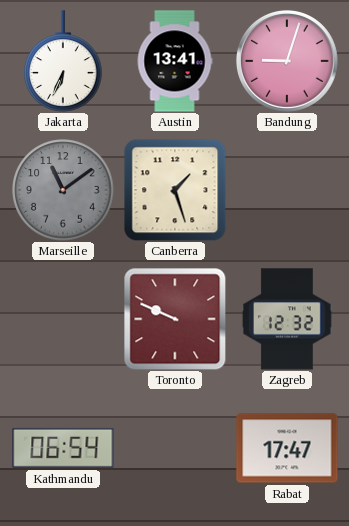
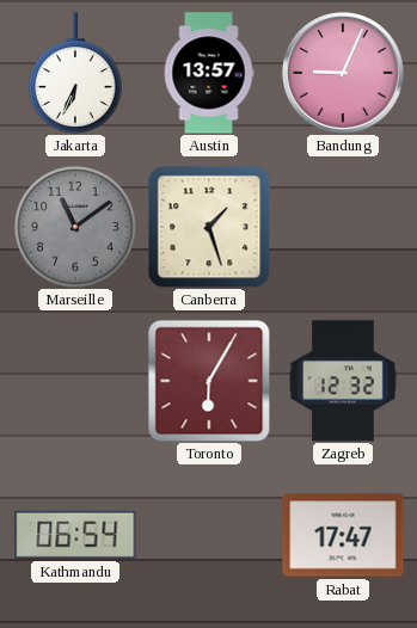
Austin: 13:41 -> 13:57
Bandung: 9:03 -> 9:04
Toronto: 9:49 -> 6:05
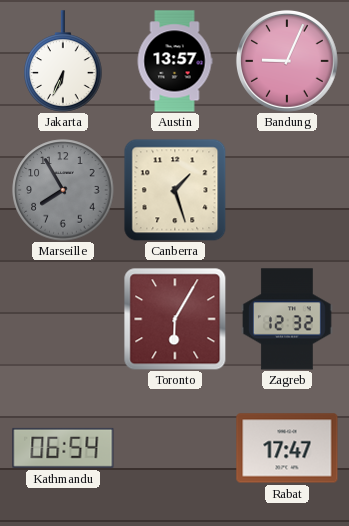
Marseille: 11:09 -> 7:55
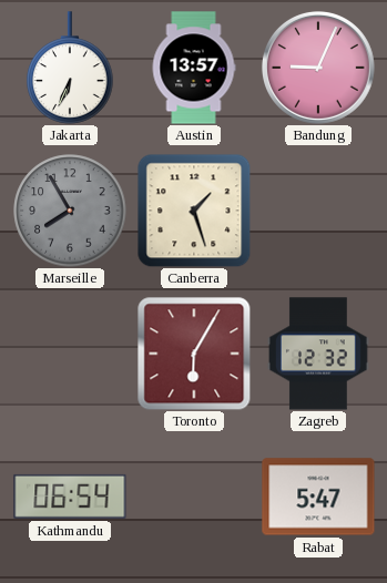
Rabat: 17:47 -> 5:47
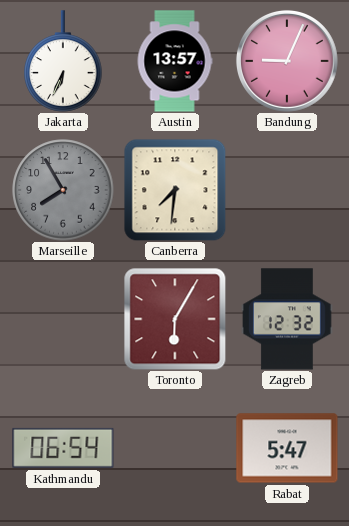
Canberra: 1:27 -> 7:31
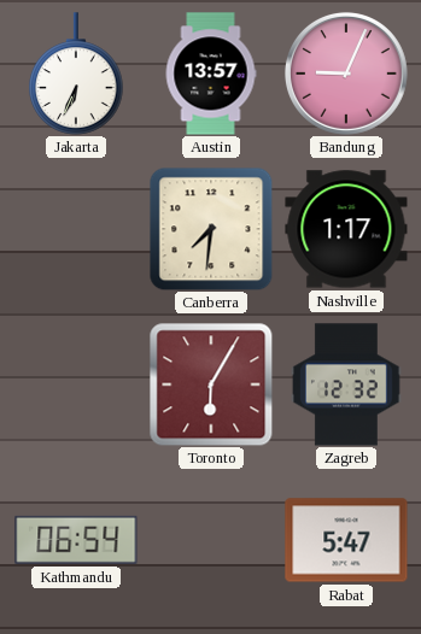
Marseille: 7:55 -> none
Nashville: none -> 1:17
